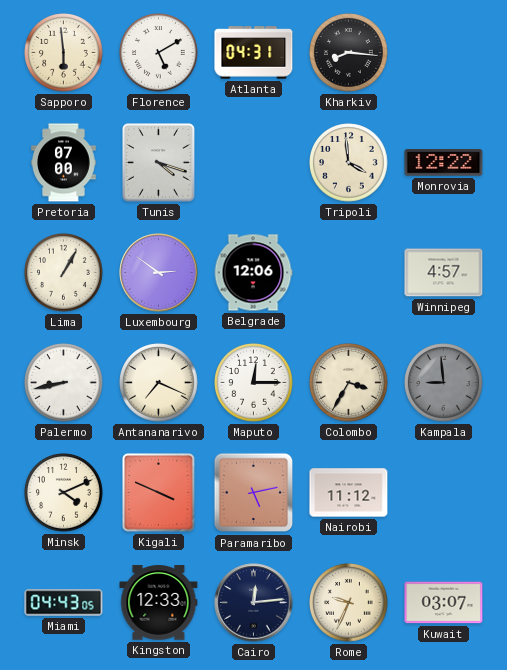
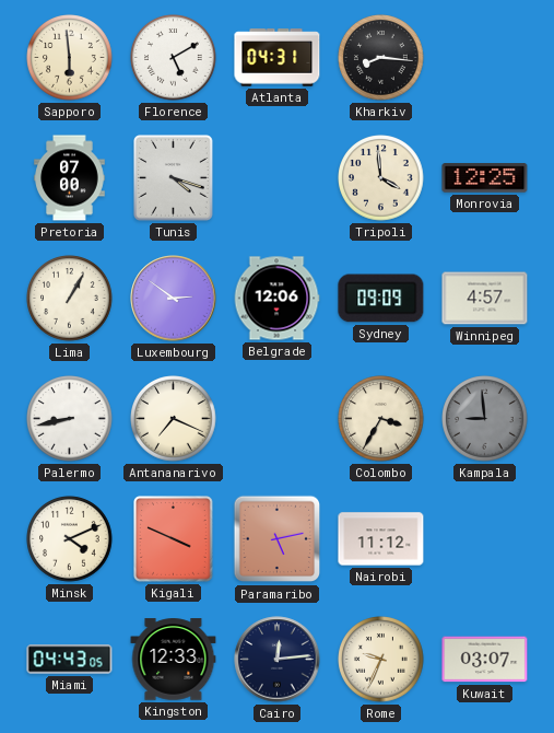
Monrovia: 12:22 -> 12:25
Sydney: none -> 09:09
Maputo: 12:15 -> none
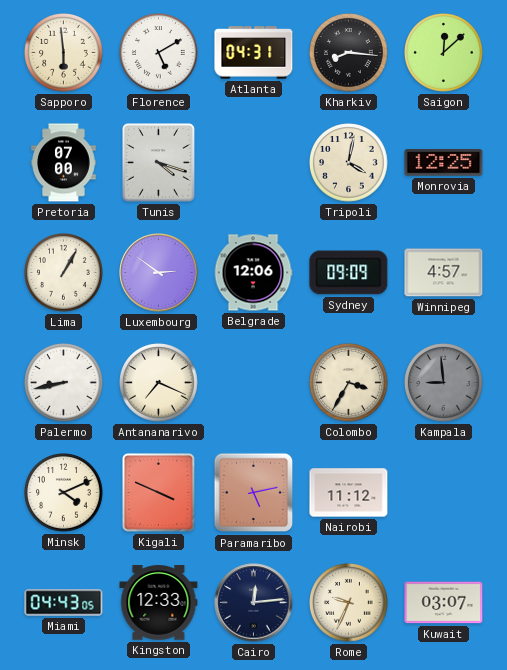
Saigon: none -> 12:08
Tripoli: 3:59 -> 4:02
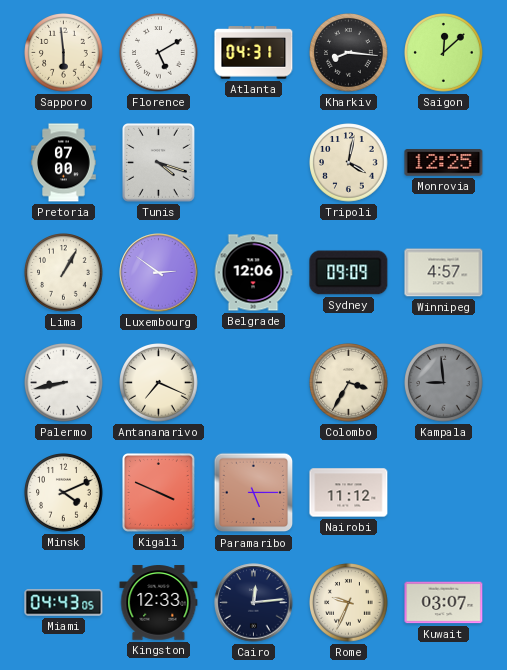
Paramaribo: 5:13 -> 5:15
